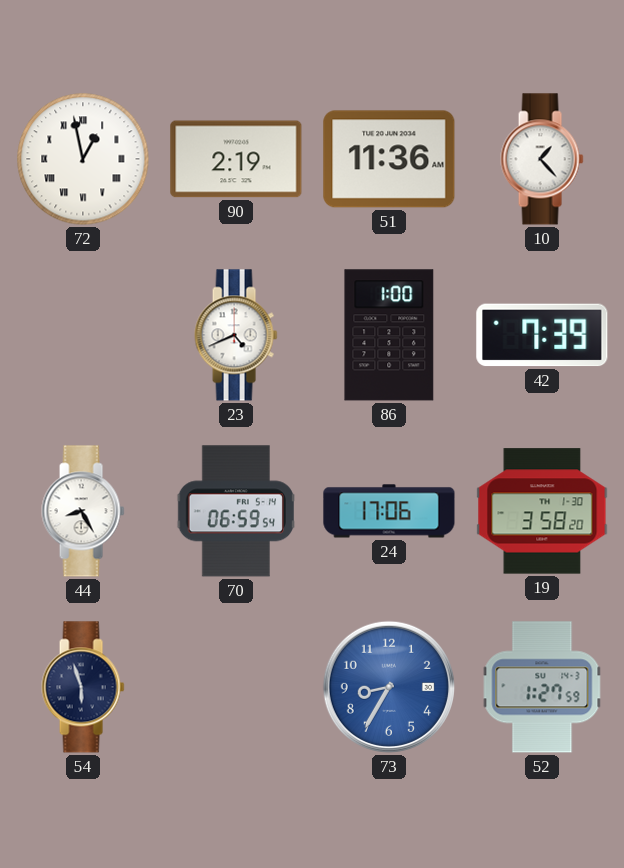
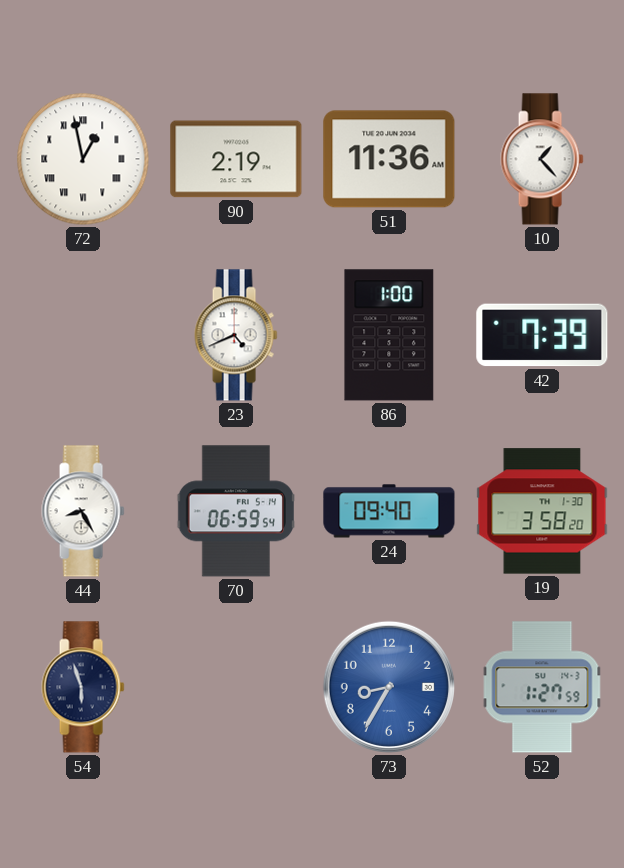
24: 17:06 -> 09:40
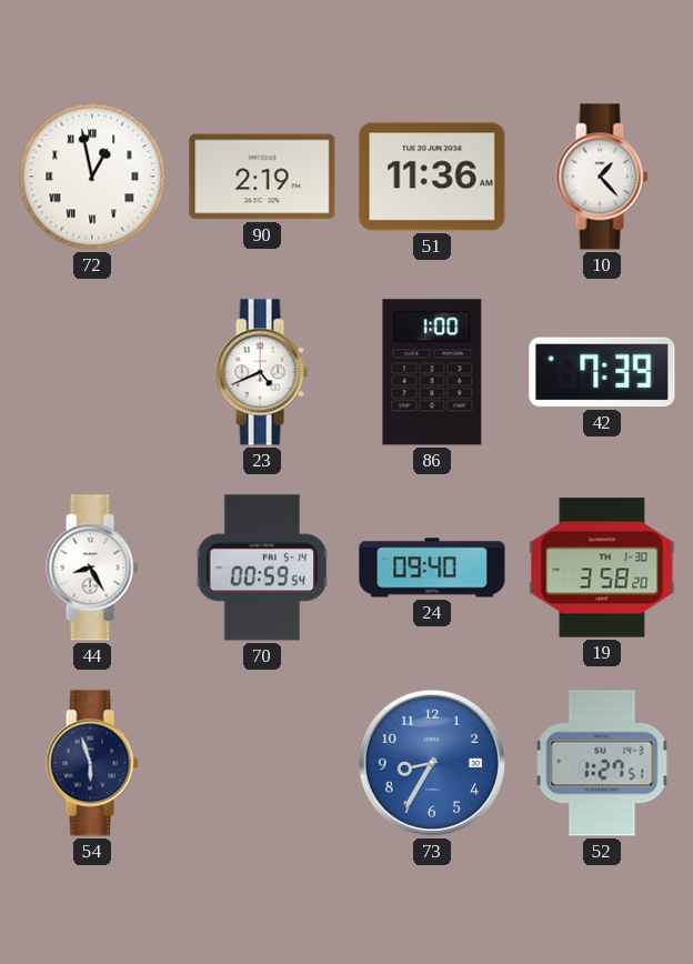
70: 06:59 -> 00:59
52: 1:27:59 -> 1:27:51
